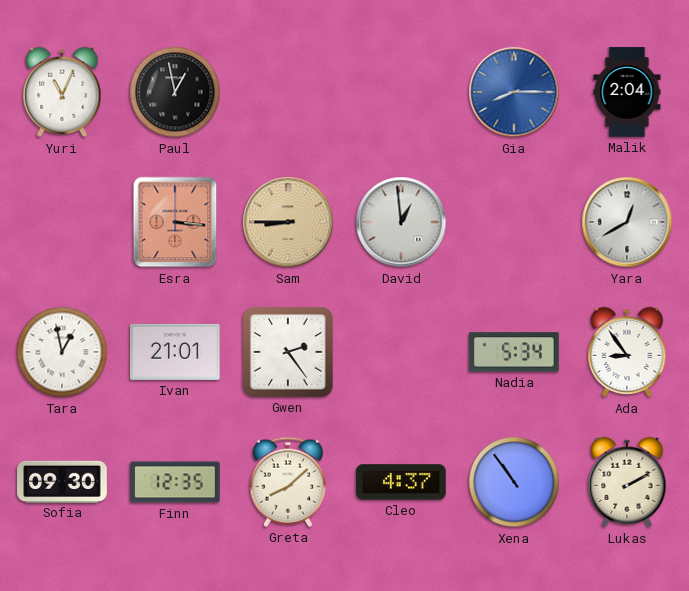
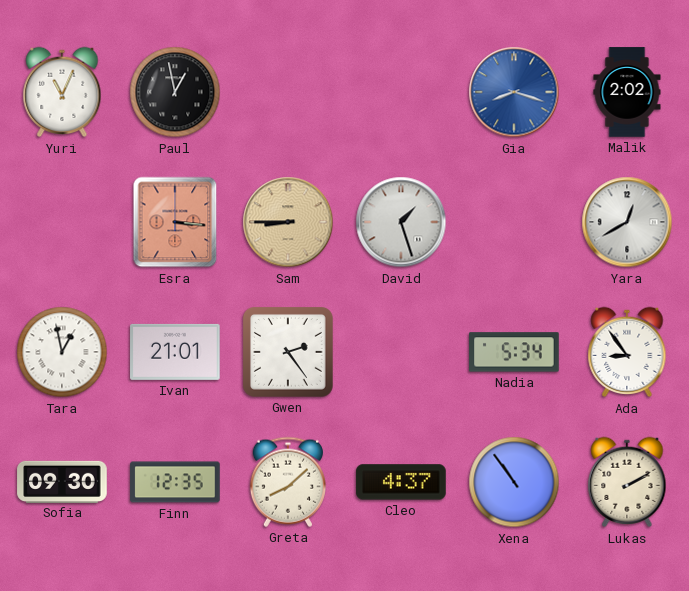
Gia: 8:15 -> 8:18
Malik: 2:04 -> 2:02
David: 12:59 -> 1:27
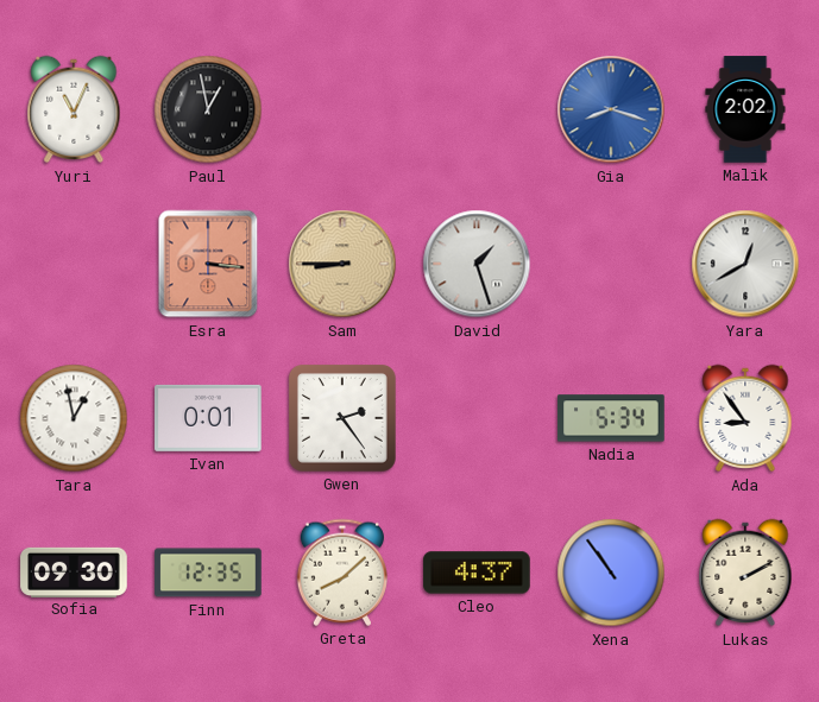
Ivan: 21:01 -> 0:01
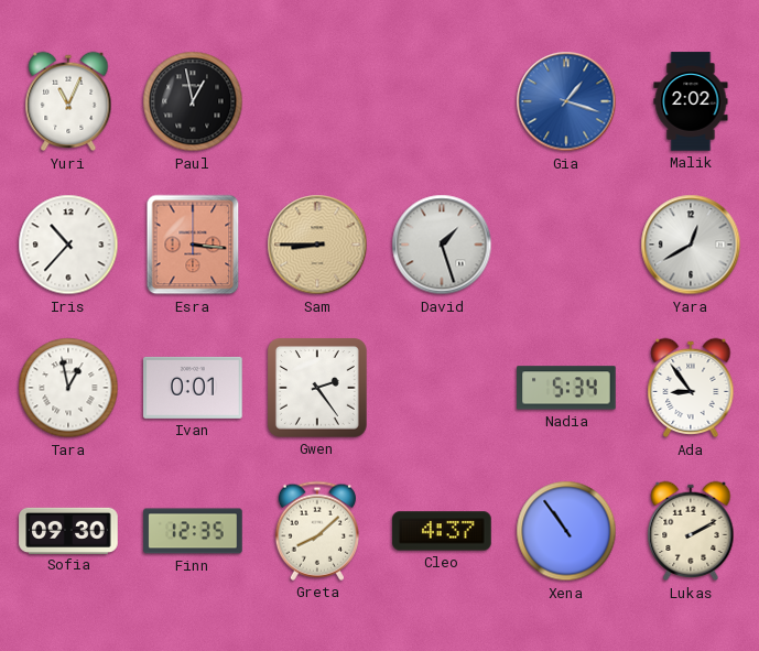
Gia: 8:18 -> 1:18
Iris: none -> 10:37
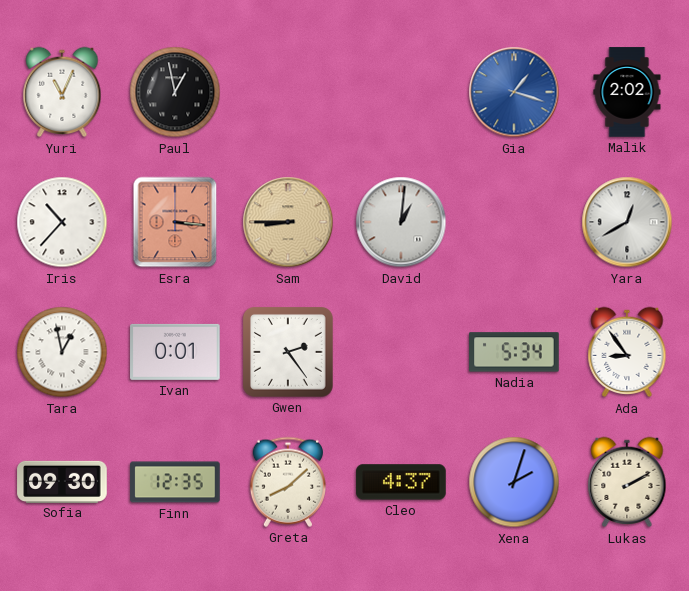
David: 1:27 -> 1:01
Xena: 10:54 -> 2:03
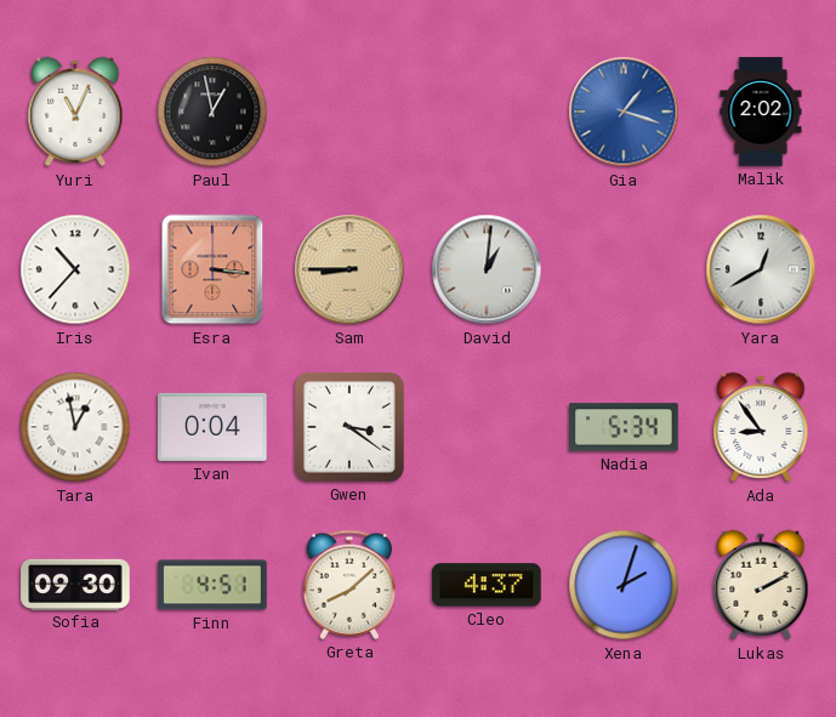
Ivan: 0:01 -> 0:04
Gwen: 2:24 -> 3:21
Finn: 12:35 -> 4:51
